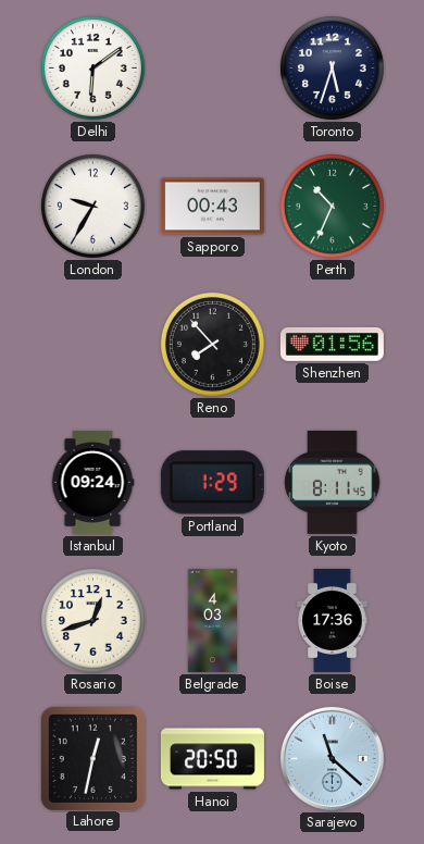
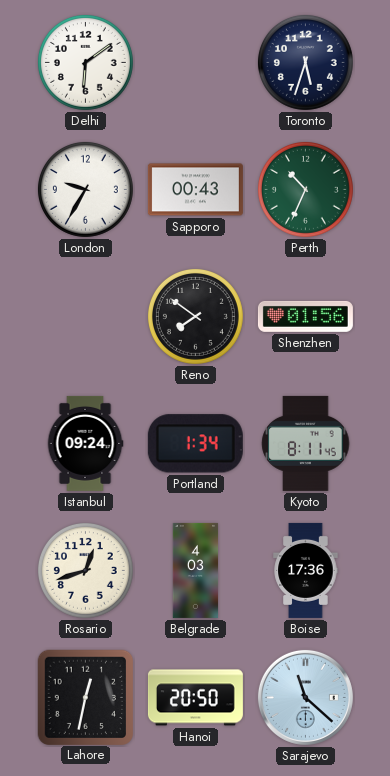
Reno: 7:53 -> 7:51
Portland: 1:29 -> 1:34
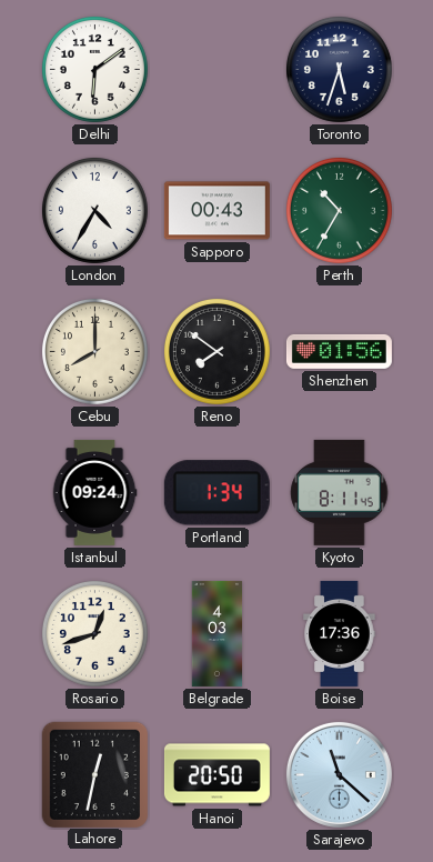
London: 9:35 -> 4:35
Perth: 10:34 -> 10:35
Cebu: none -> 8:00
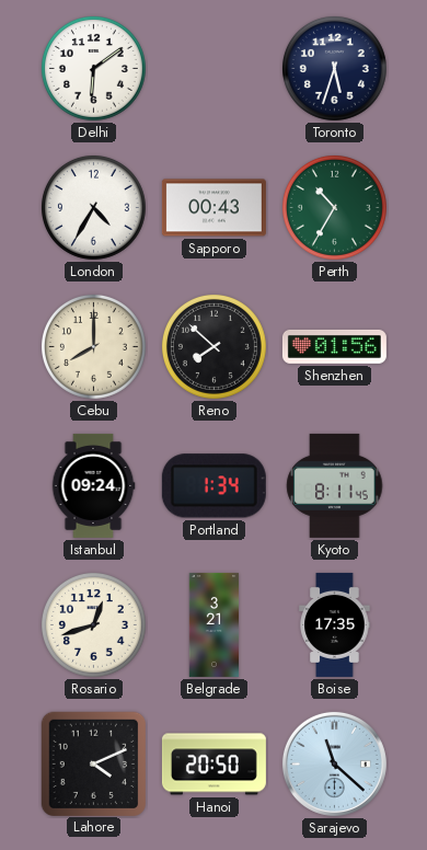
Reno: 7:51 -> 7:52
Belgrade: 4:03 -> 3:21
Boise: 17:36 -> 17:35
Lahore: 12:32 -> 4:11
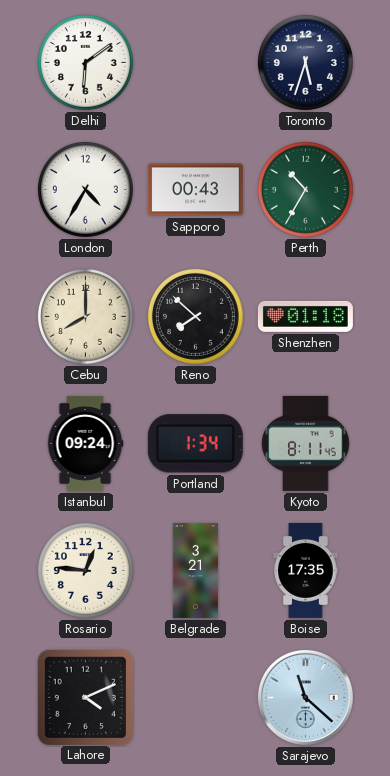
Shenzhen: 01:56 -> 01:18
Rosario: 12:42 -> 12:46
Hanoi: 20:50 -> none
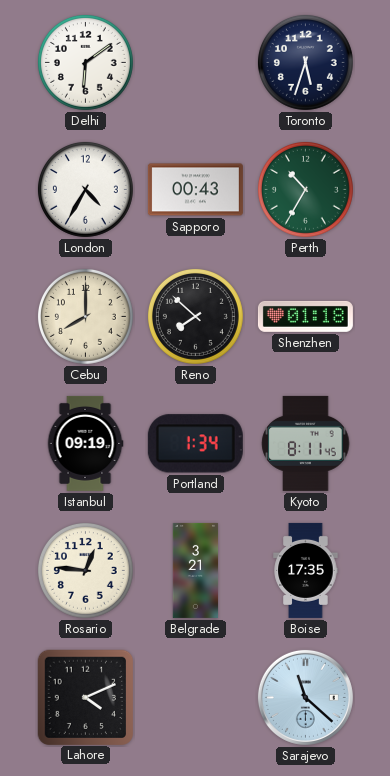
Istanbul: 09:24 -> 09:19
